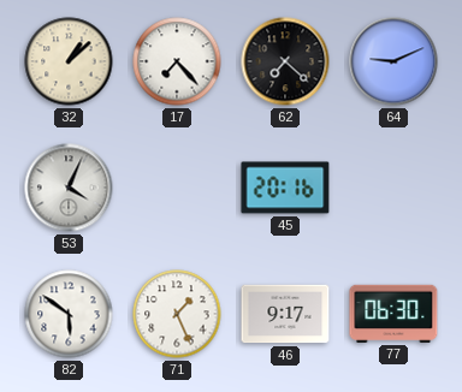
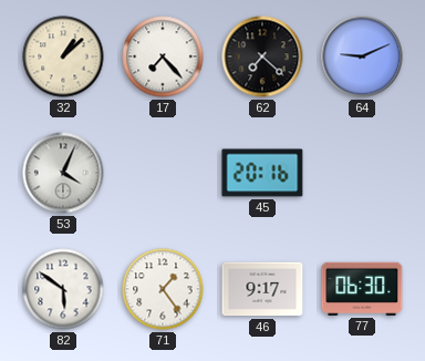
71: 1:26 -> 1:24
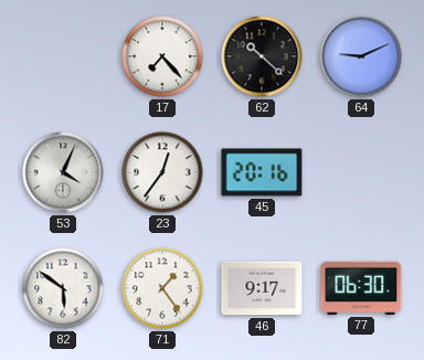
32: 1:08 -> none
62: 7:22 -> 10:22
23: none -> 12:36
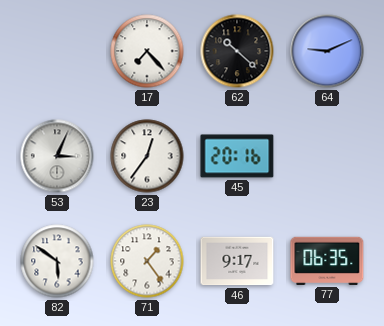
53: 4:04 -> 3:04
77: 06:30 -> 06:35
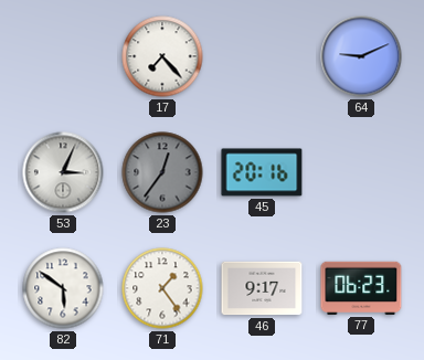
62: 10:22 -> none
23 dial: white -> grey
77: 06:35 -> 06:23
